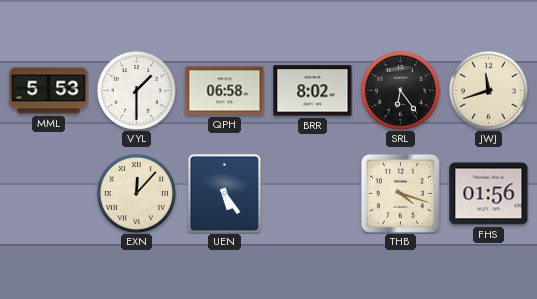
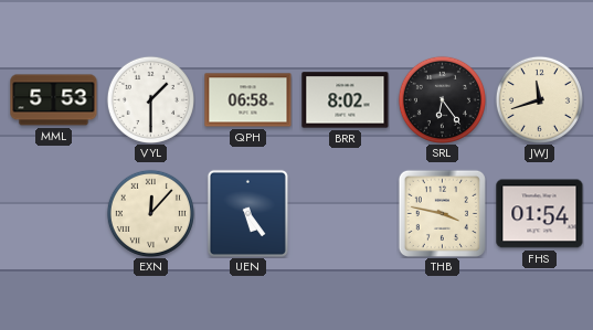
THB: 4:18 -> 3:47
FHS: 01:56 -> 01:54
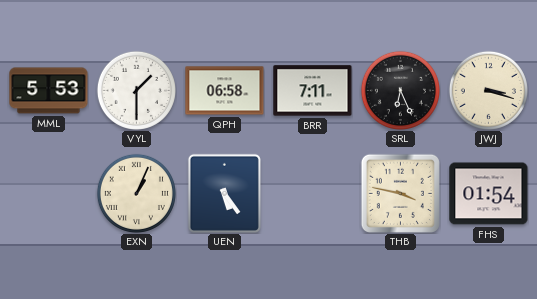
BRR: 8:02 -> 7:11
SRL: 6:24 -> 6:26
JWJ: 11:42 -> 3:18
EXN: 12:07 -> 1:04
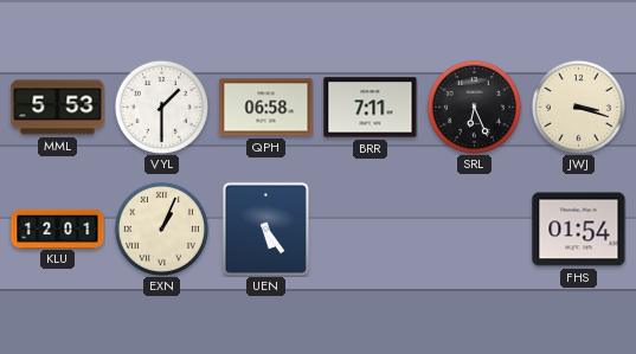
KLU: none -> 12:01
THB: 3:47 -> none
